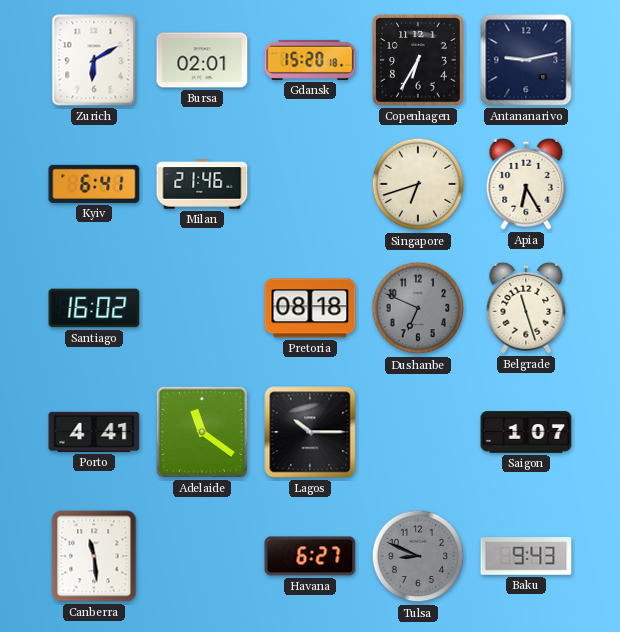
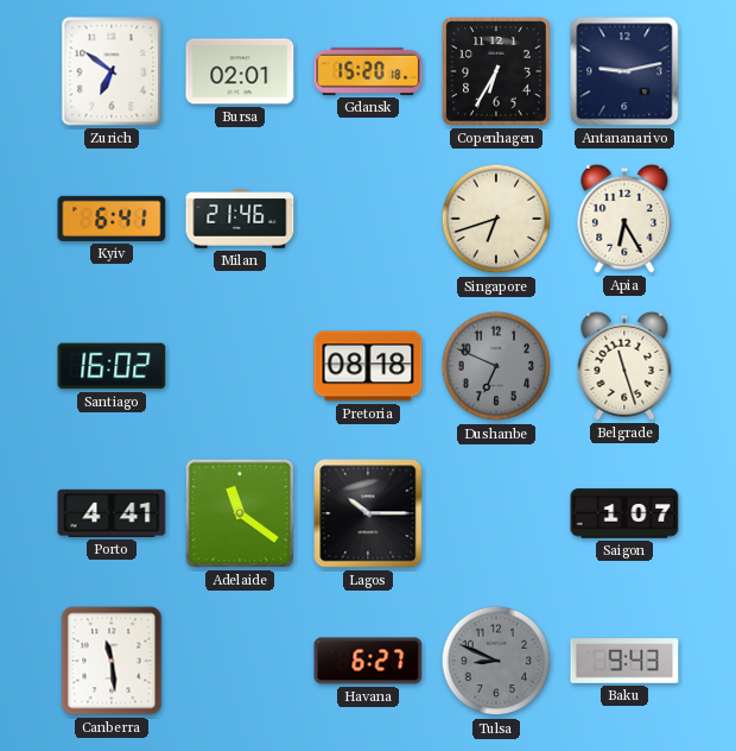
Zurich: 6:10 -> 6:51
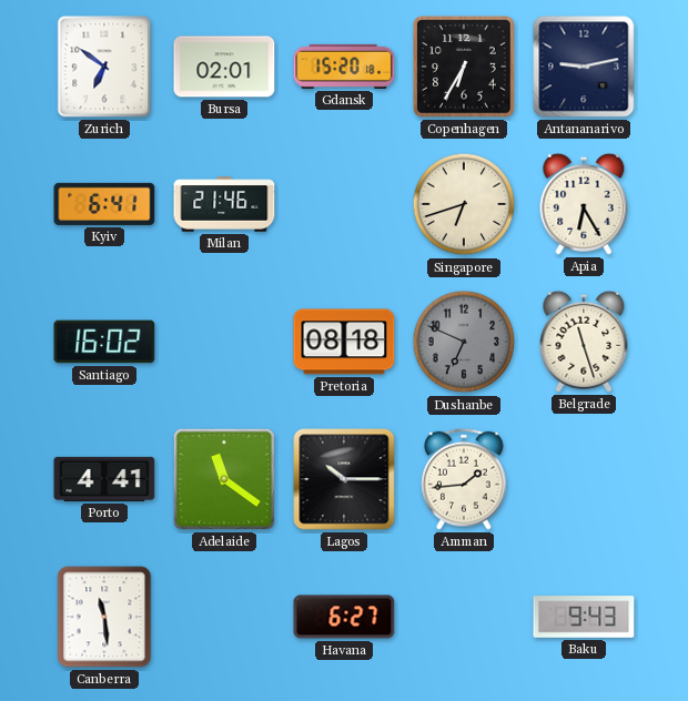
Amman: none -> 1:44
Saigon: 1:07 -> none
Tulsa: 8:49 -> none
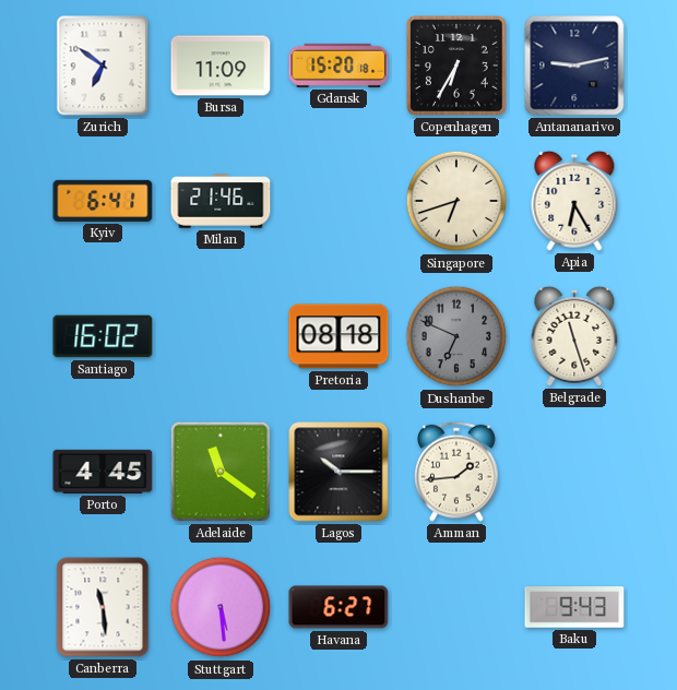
Bursa: 02:01 -> 11:09
Porto: 4:41 -> 4:45
Stuttgart: none -> 5:29
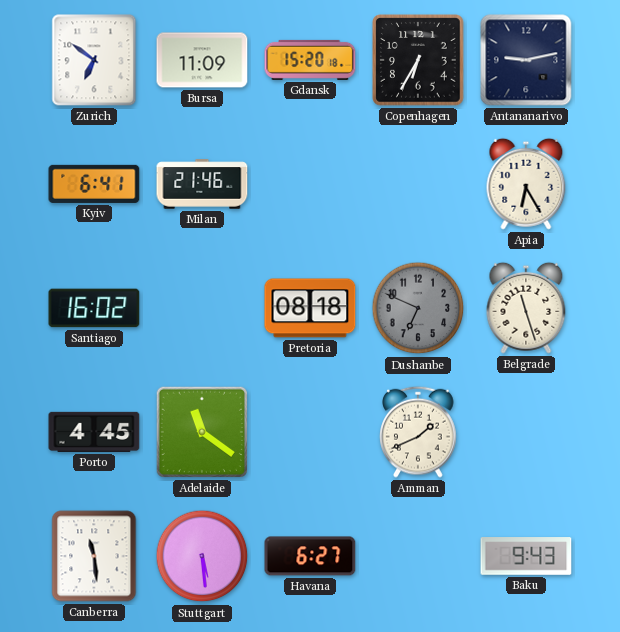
Singapore: 6:42 -> none
Lagos: 10:15 -> none
Amman: 1:44 -> 1:41
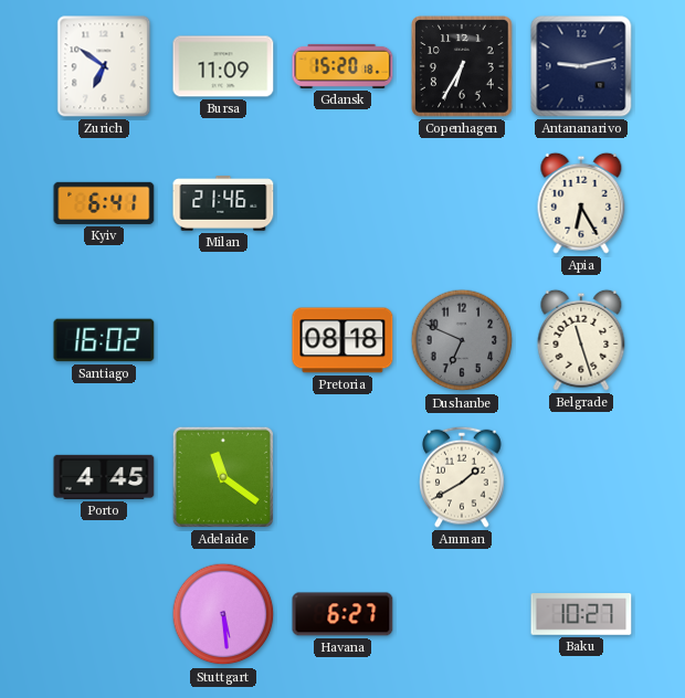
Amman: 1:41 -> 1:40
Canberra: 11:29 -> none
Baku: 9:43 -> 10:27
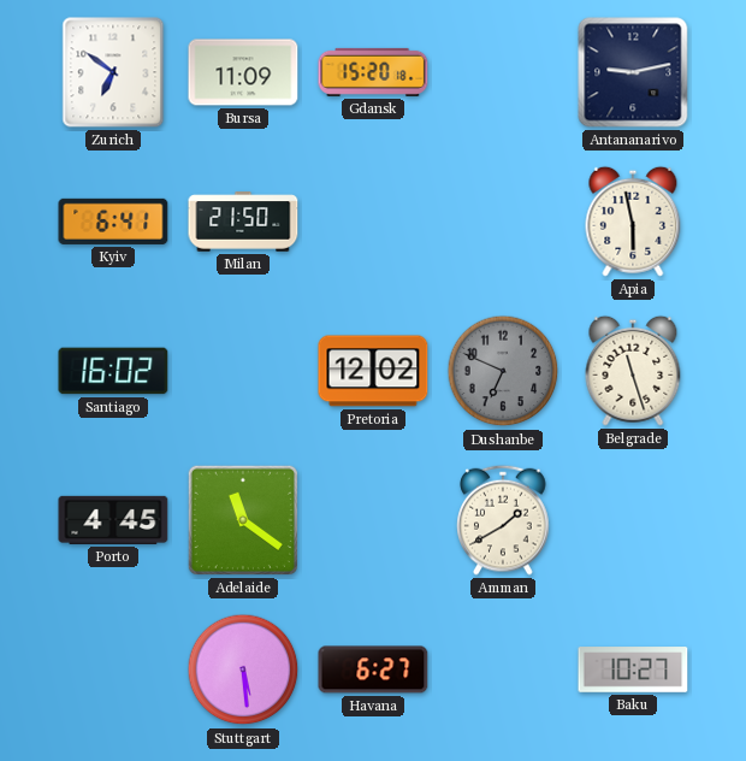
Copenhagen: 6:35 -> none
Milan: 21:46 -> 21:50
Apia: 6:25 -> 5:58
Pretoria: 08:18 -> 12:02
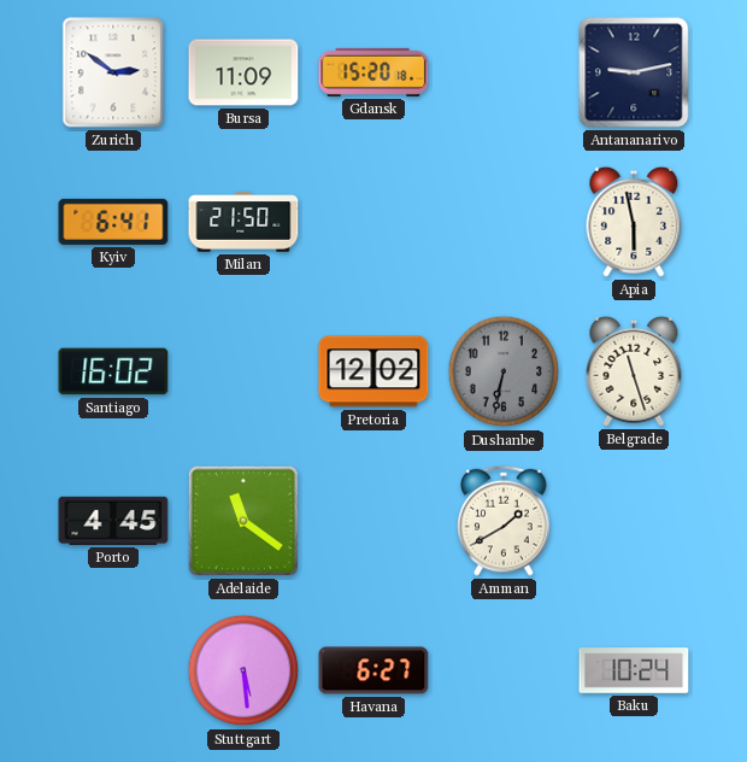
Zurich: 6:51 -> 2:51
Dushanbe: 6:49 -> 6:32
Baku: 10:27 -> 10:24
